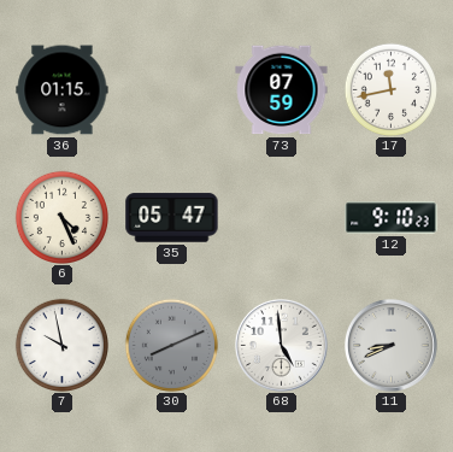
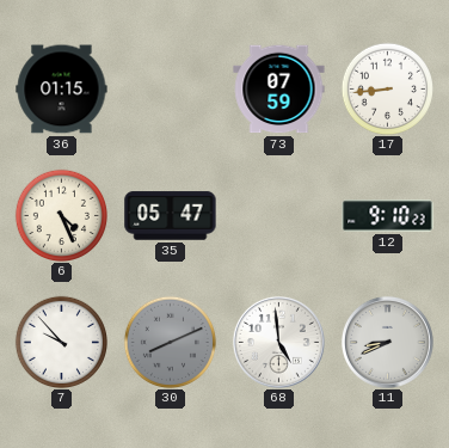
17: 11:43 -> 8:44
7: 9:58 -> 9:53
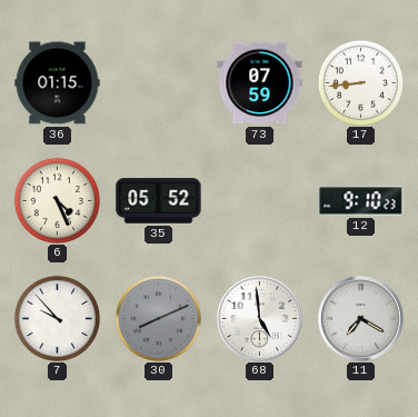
35: 05:47 -> 05:52
11: 8:41 -> 7:20
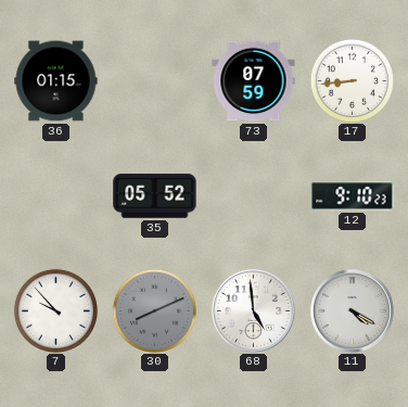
6: 4:26 -> none
11: 7:20 -> 4:20
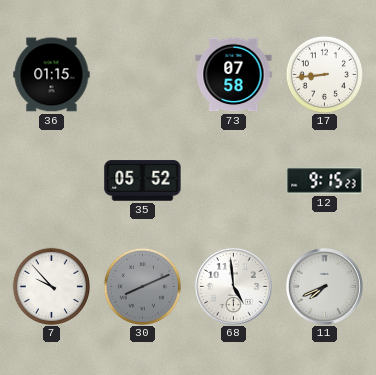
73: 07:59 -> 07:58
12: 9:10 -> 9:15
11: 4:20 -> 7:41
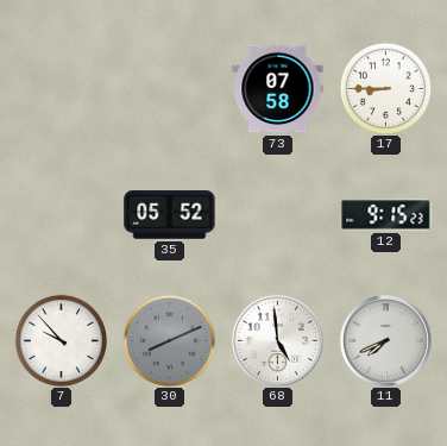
36: 01:15 -> none
17: 8:44 -> 8:45
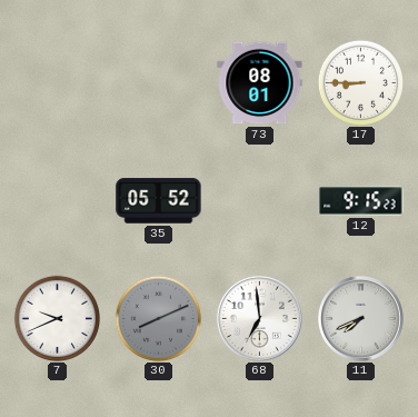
73: 07:58 -> 08:01
7: 9:53 -> 9:41
68: 4:59 -> 6:59
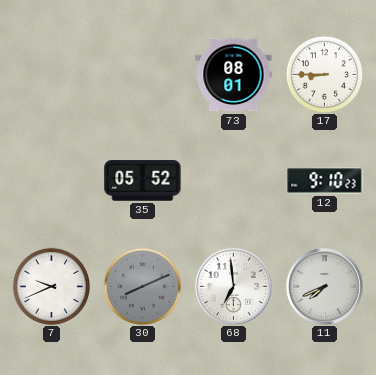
12: 9:15 -> 9:10
